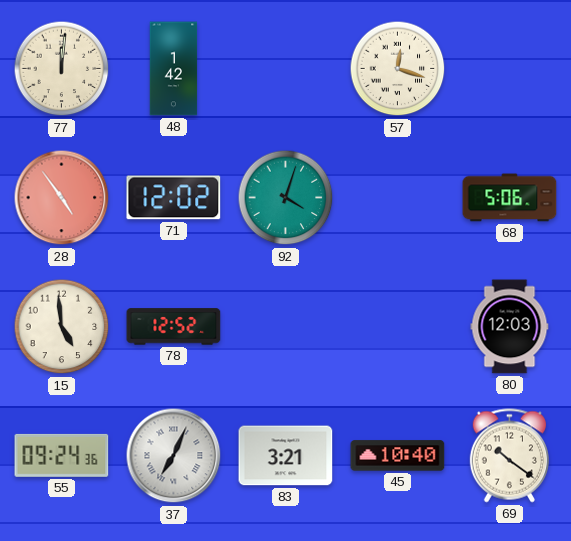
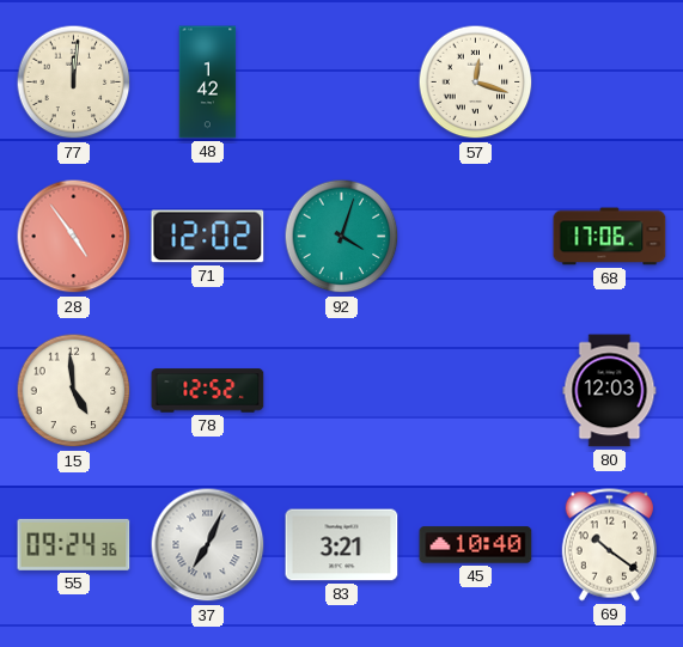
68: 5:06 -> 17:06
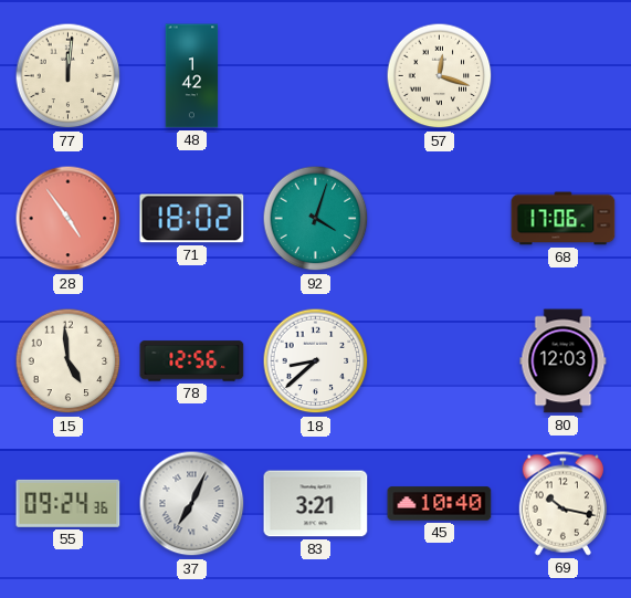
71: 12:02 -> 18:02
78: 12:52 -> 12:56
18: none -> 8:38
69: 10:21 -> 10:17
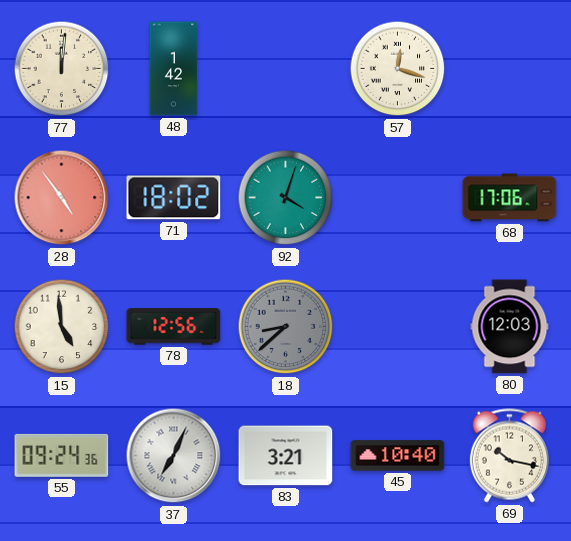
18 dial: white -> grey
